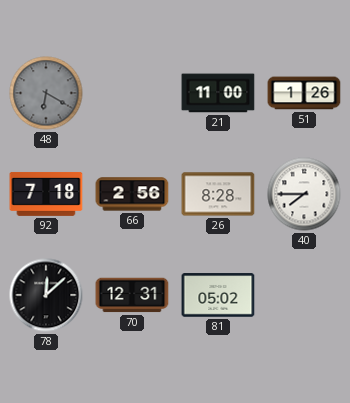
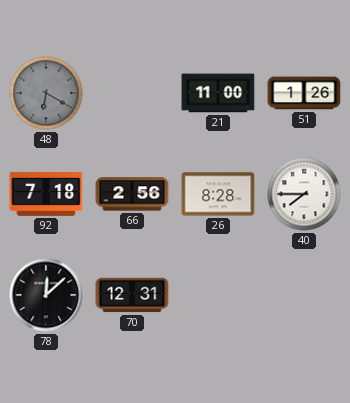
81: 05:02 -> none
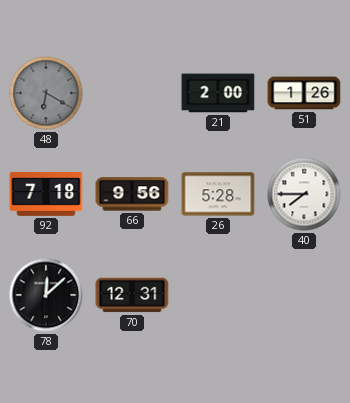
21: 11:00 -> 2:00
66: 2:56 -> 9:56
26: 8:28 -> 5:28
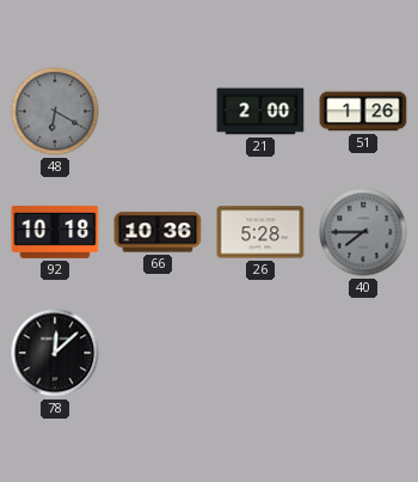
92: 7:18 -> 10:18
66: 9:56 -> 10:36
40 dial: white -> grey
70: 12:31 -> none
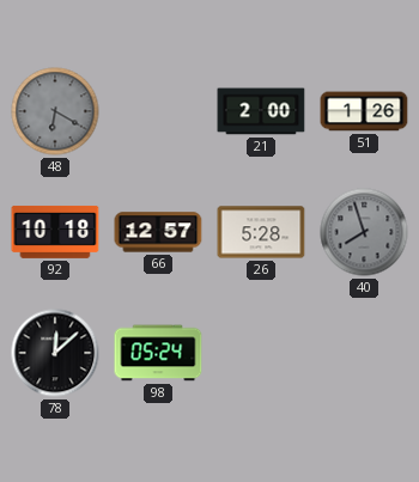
66: 10:36 -> 12:57
40: 7:45 -> 7:57
98: none -> 05:24
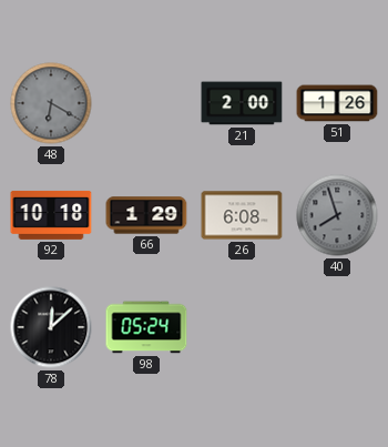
66: 12:57 -> 1:29
26: 5:28 -> 6:08
